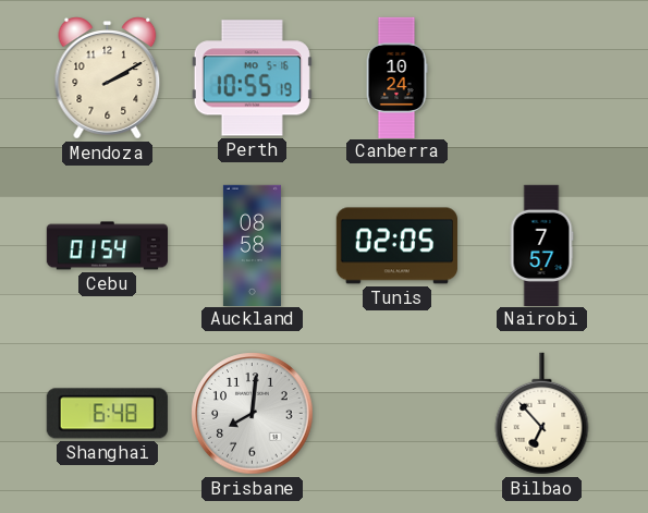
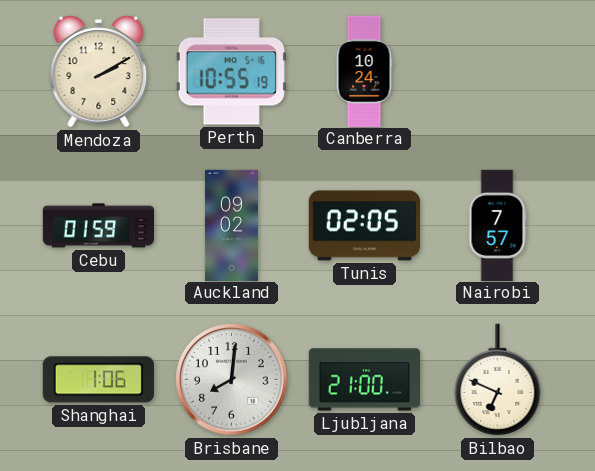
Cebu: 01:54 -> 01:59
Auckland: 08:58 -> 09:02
Shanghai: 6:48 -> 1:06
Ljubljana: none -> 21:00
Bilbao: 6:53 -> 6:49
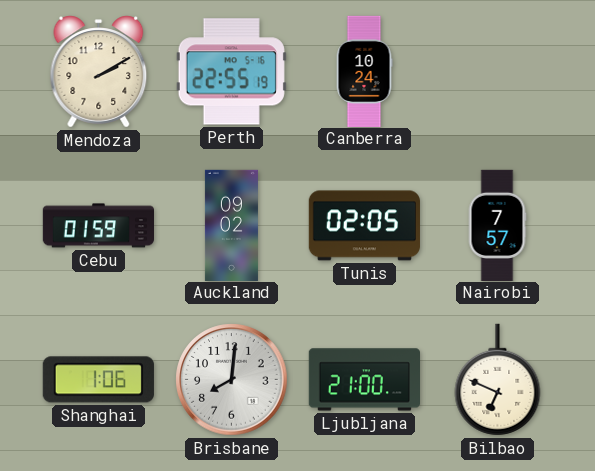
Perth: 10:55 -> 22:55
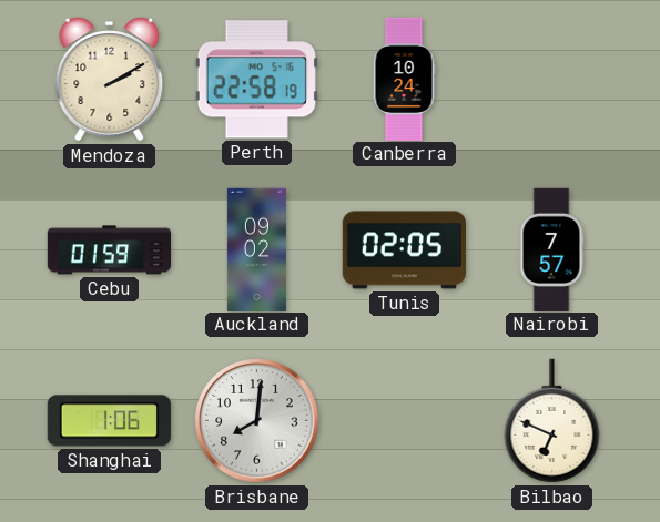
Perth: 22:55 -> 22:58
Ljubljana: 21:00 -> none
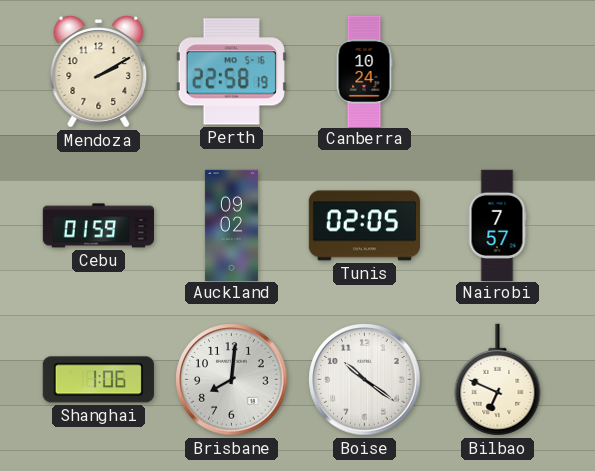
Boise: none -> 10:21
